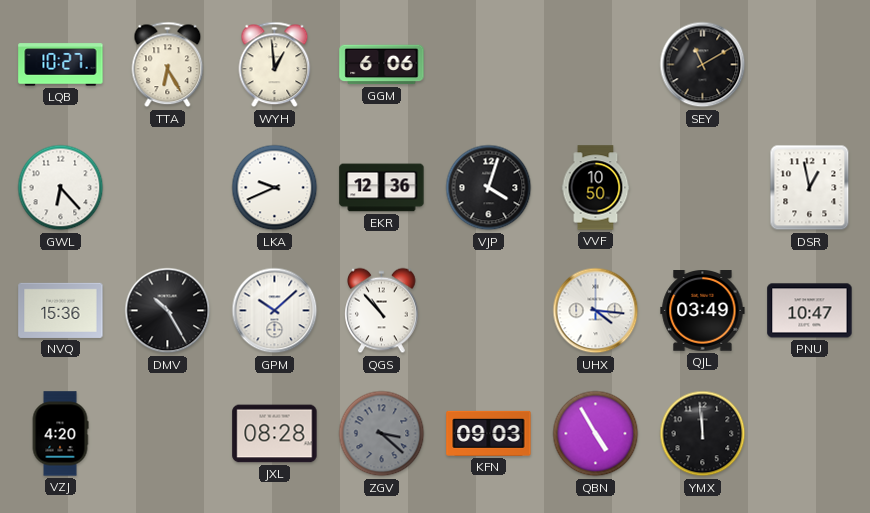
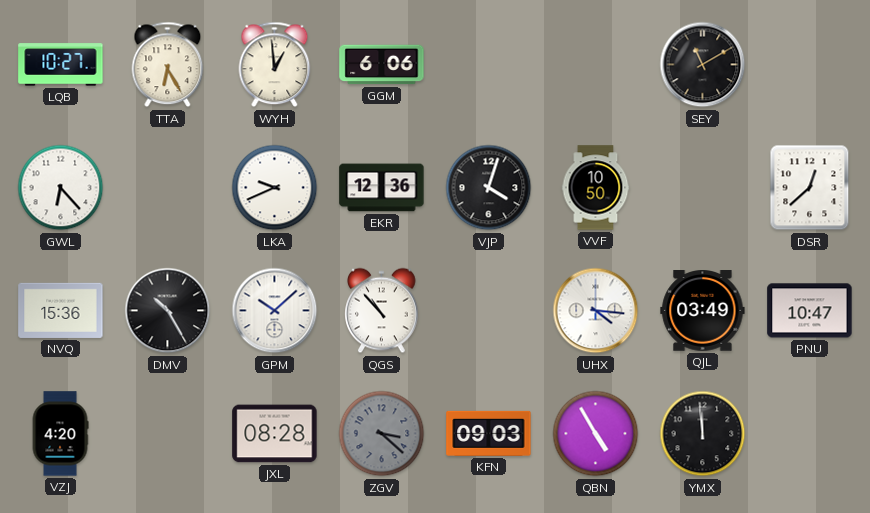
DSR: 12:58 -> 12:38
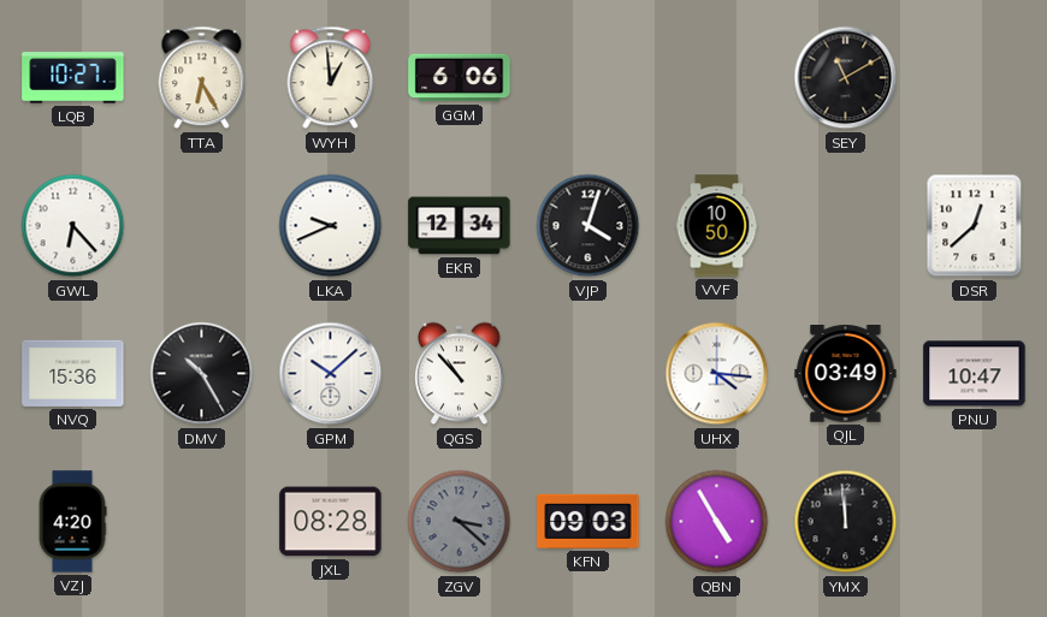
EKR: 12:36 -> 12:34
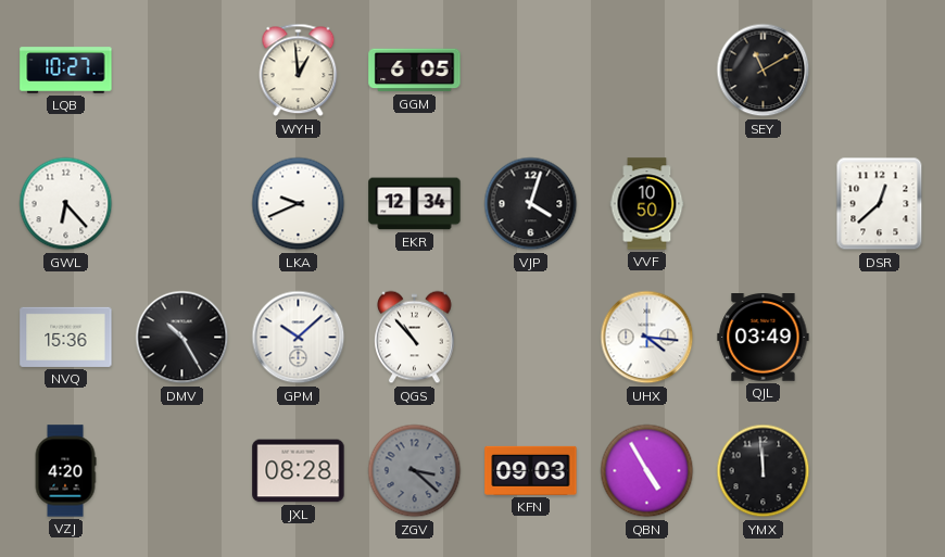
TTA: 6:25 -> none
GGM: 6:06 -> 6:05
PNU: 10:47 -> none
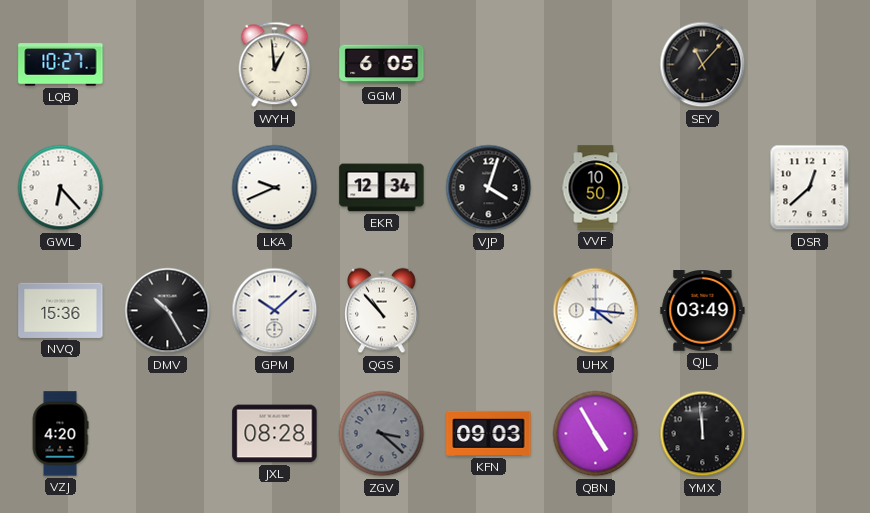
SEY: 11:10 -> 11:07
